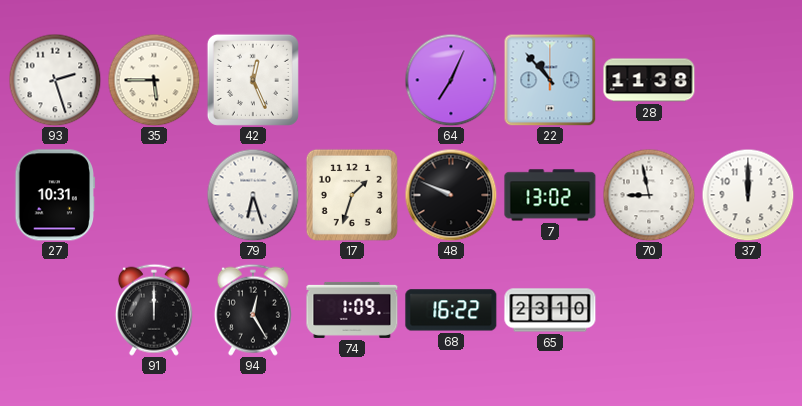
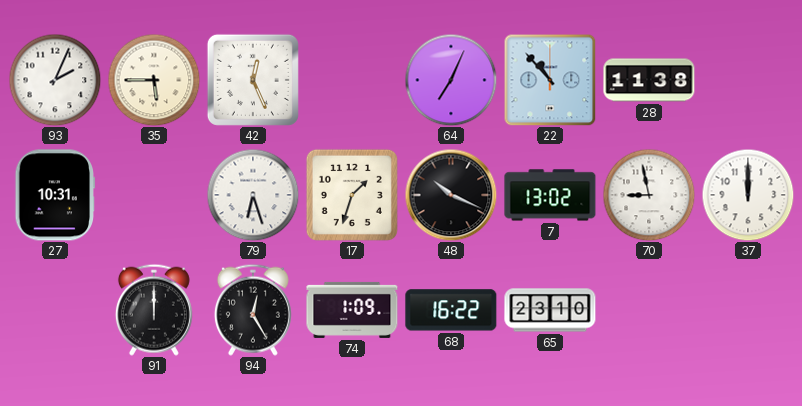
93: 2:27 -> 2:04
48: 9:49 -> 10:19
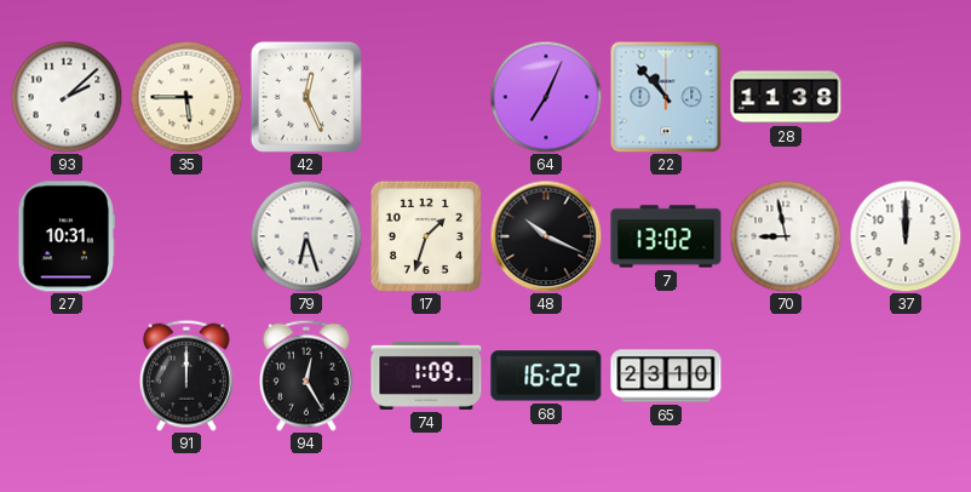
93: 2:04 -> 2:08
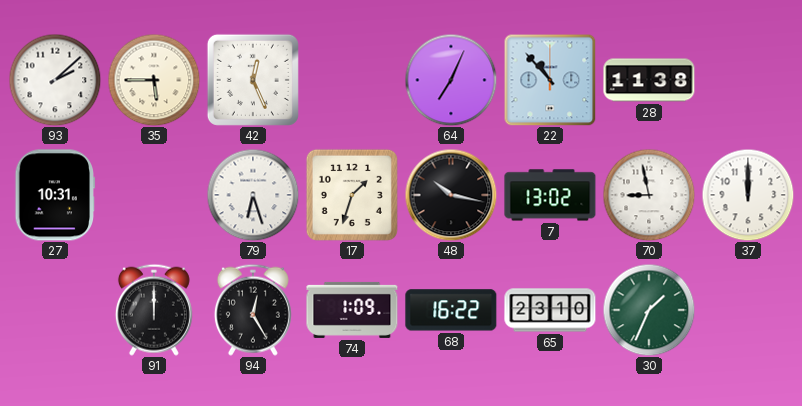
48: 10:19 -> 10:17
30: none -> 1:34
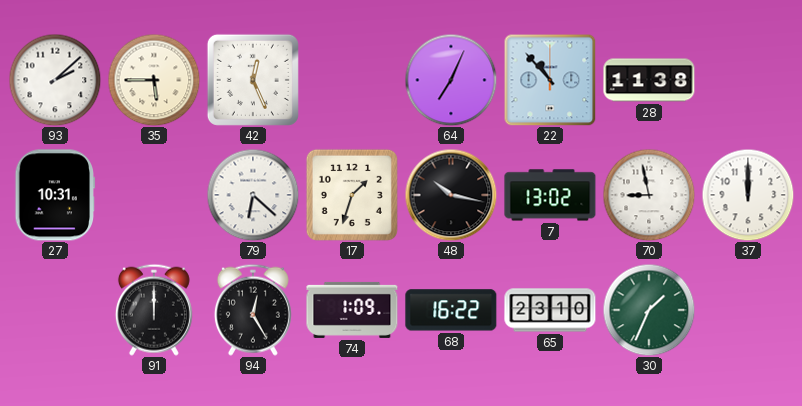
79: 6:27 -> 6:22
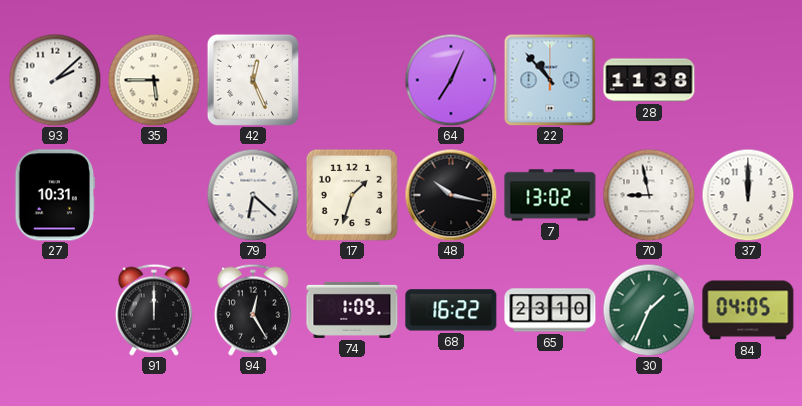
84: none -> 04:05
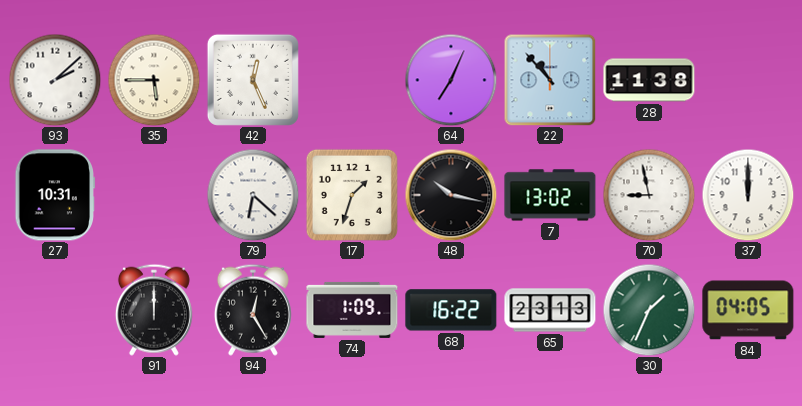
65: 23:10 -> 23:13
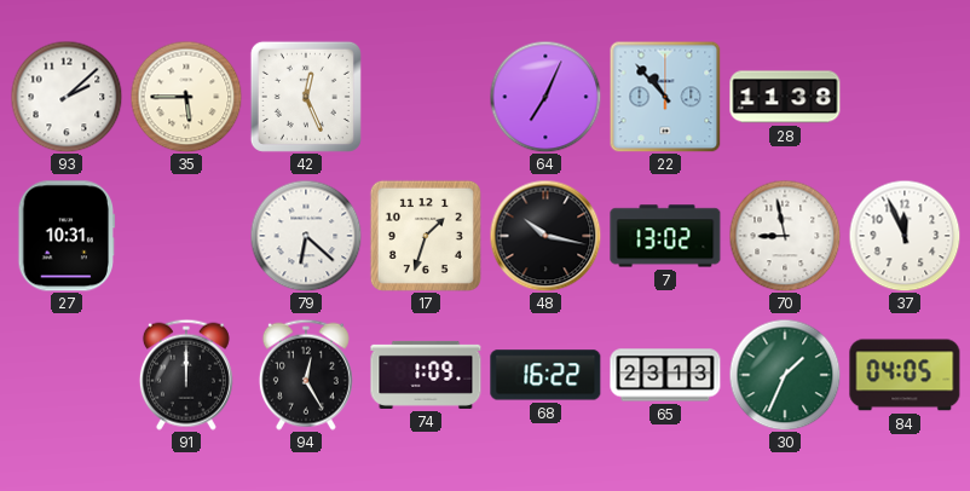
37: 12:00 -> 11:56
